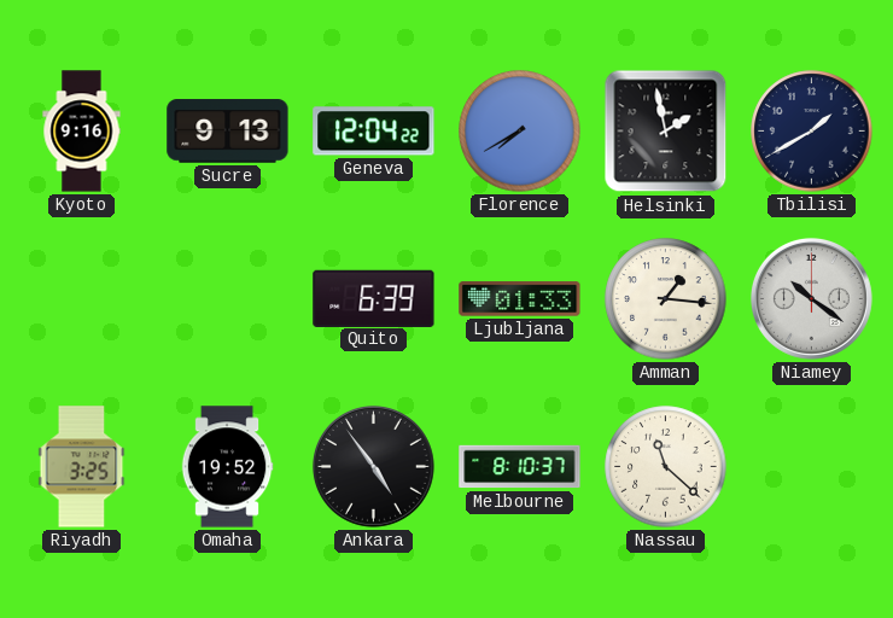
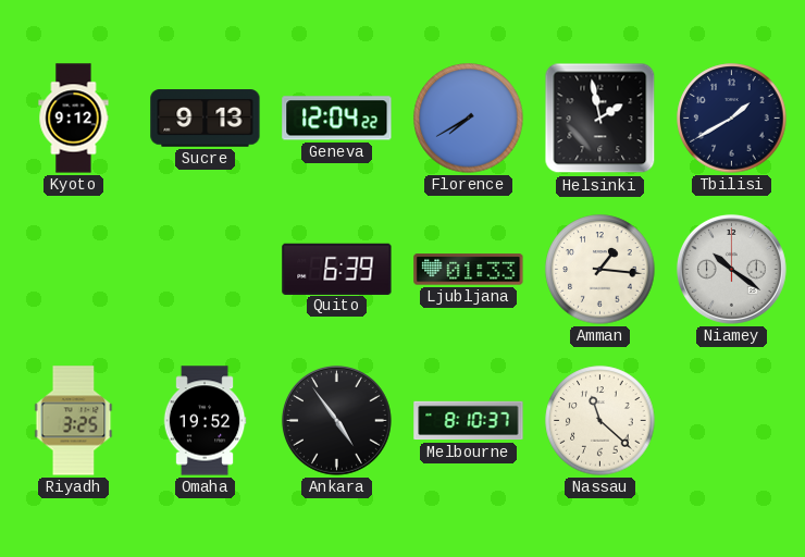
Kyoto: 9:16 -> 9:12
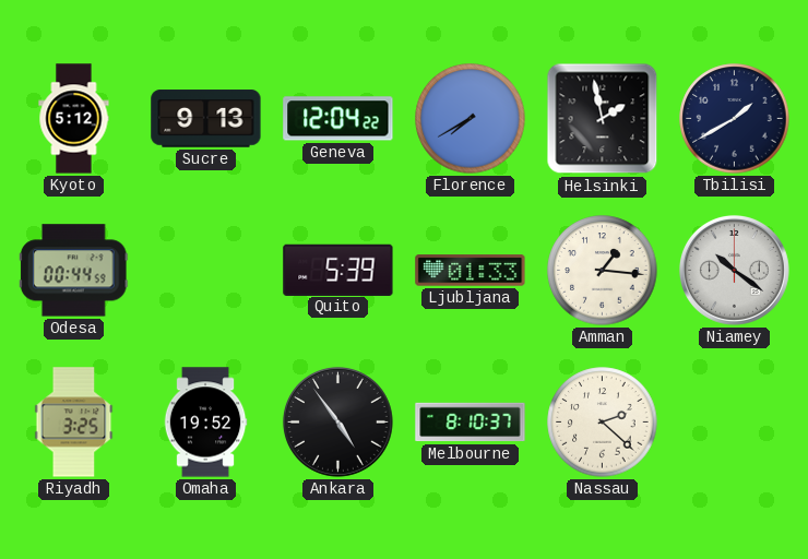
Kyoto: 9:12 -> 5:12
Odesa: none -> 00:44
Quito: 6:39 -> 5:39
Nassau: 11:22 -> 2:22
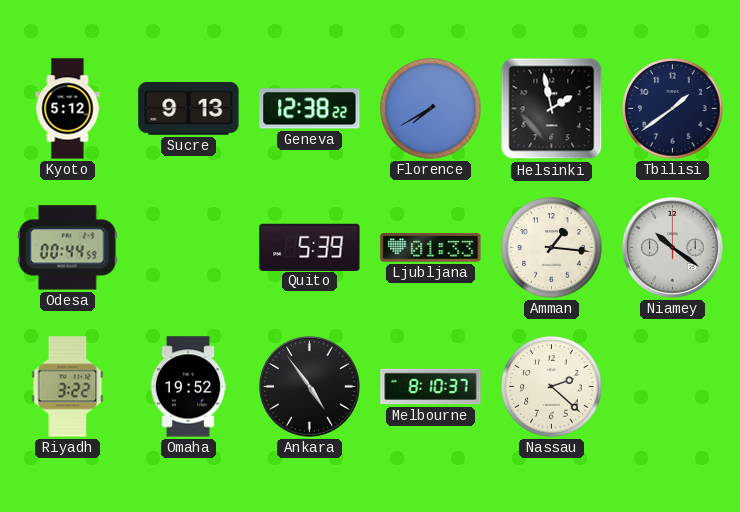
Geneva: 12:04 -> 12:38
Tbilisi: 1:40 -> 1:39
Riyadh: 3:25 -> 3:22
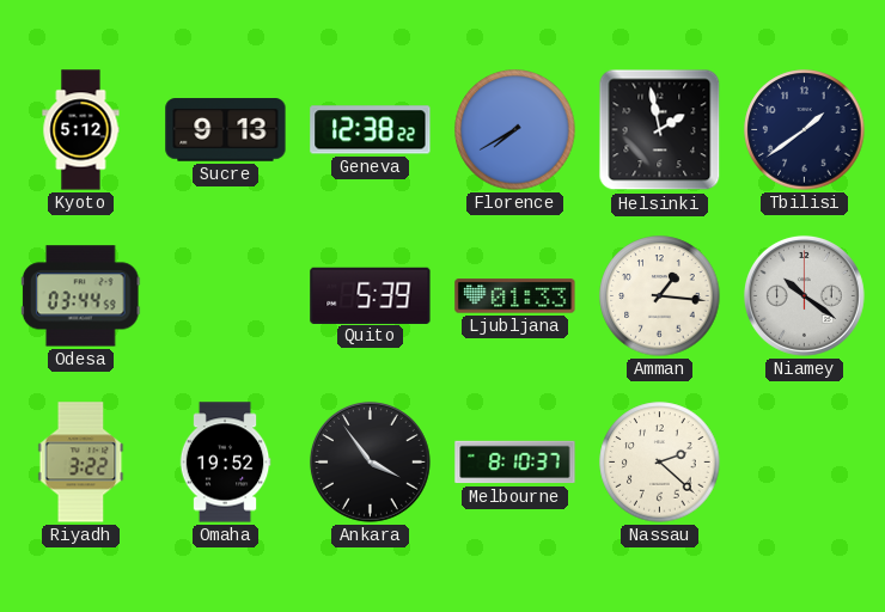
Odesa: 00:44 -> 03:44
Ankara: 4:54 -> 3:54
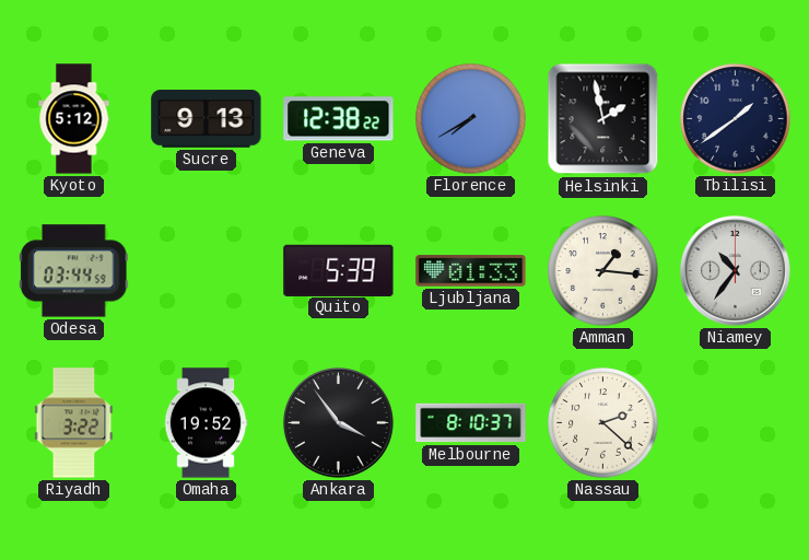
Niamey: 10:21 -> 10:36
